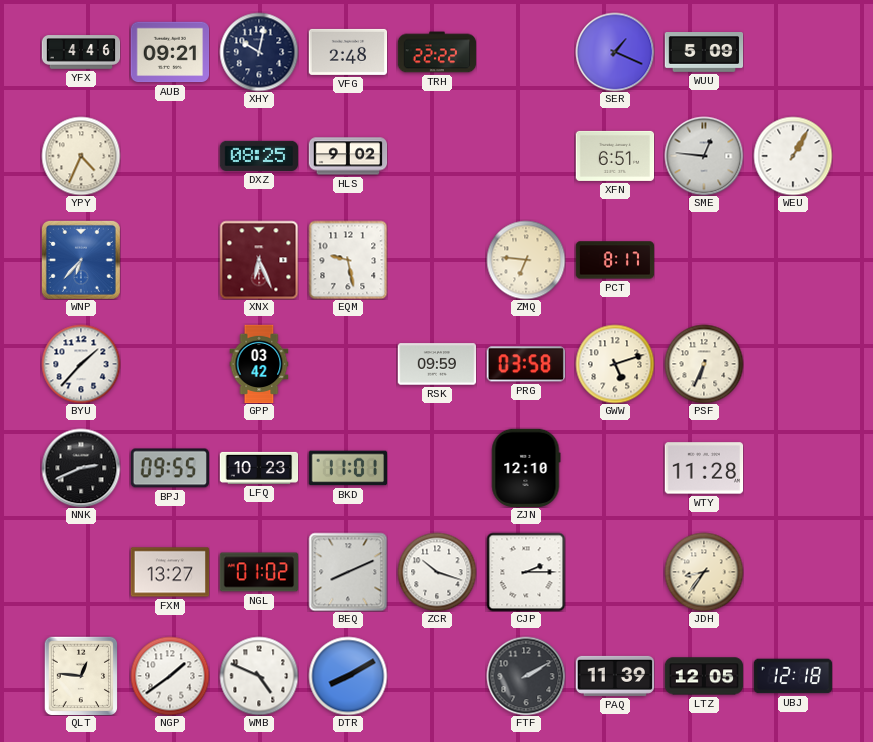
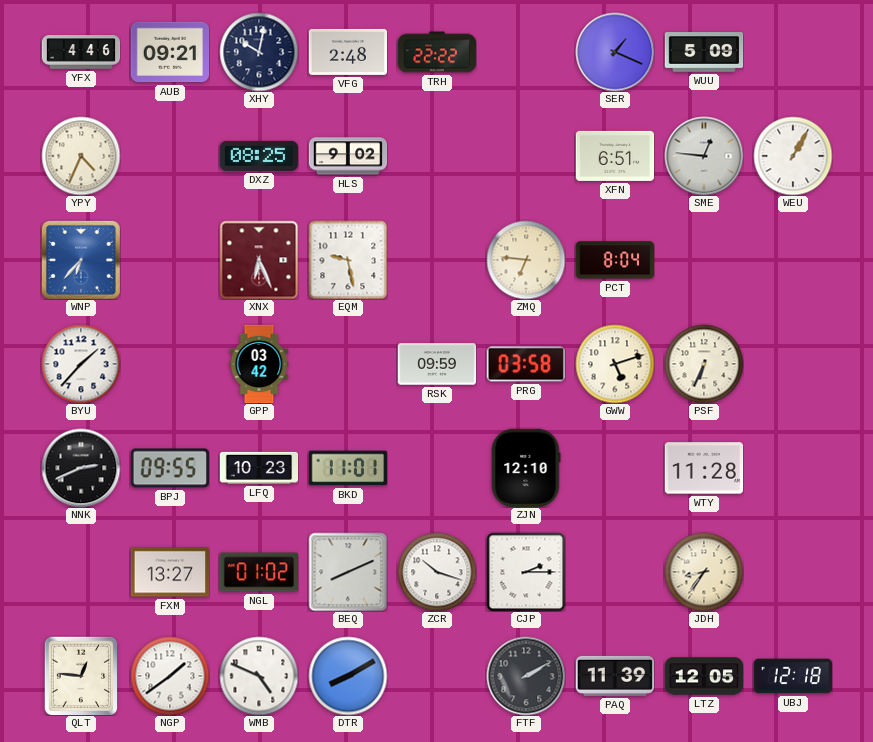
PCT: 8:17 -> 8:04
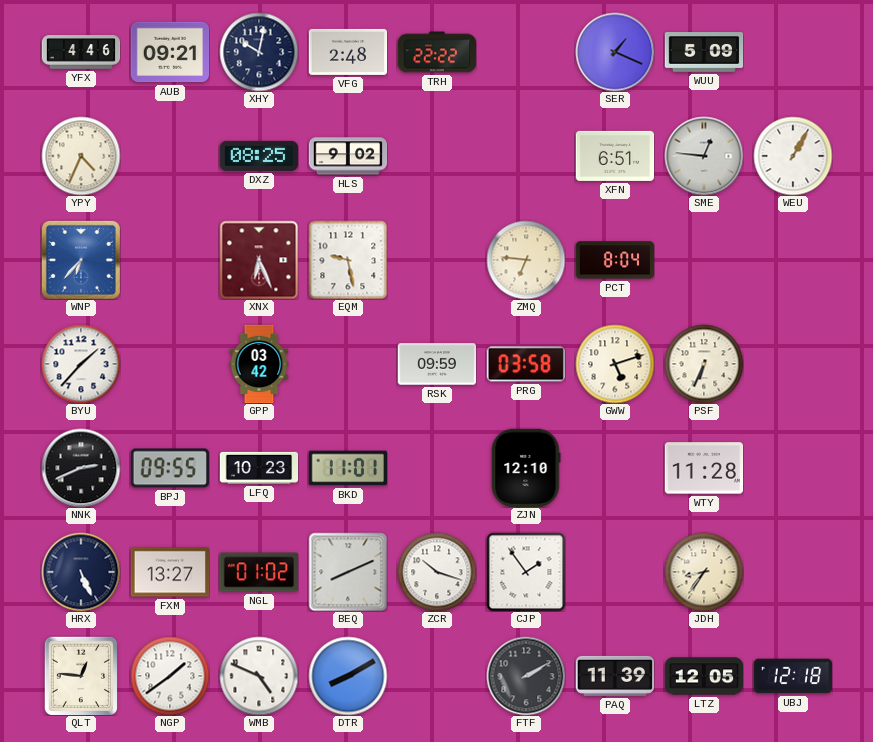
HRX: none -> 5:26
CJP: 2:15 -> 1:54
